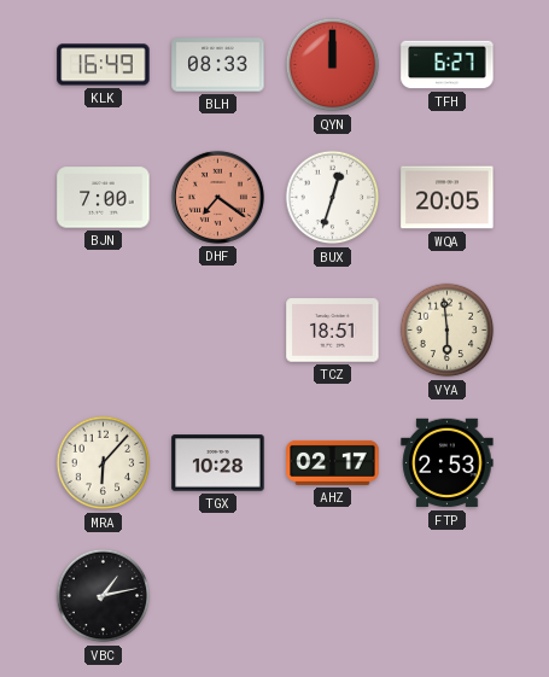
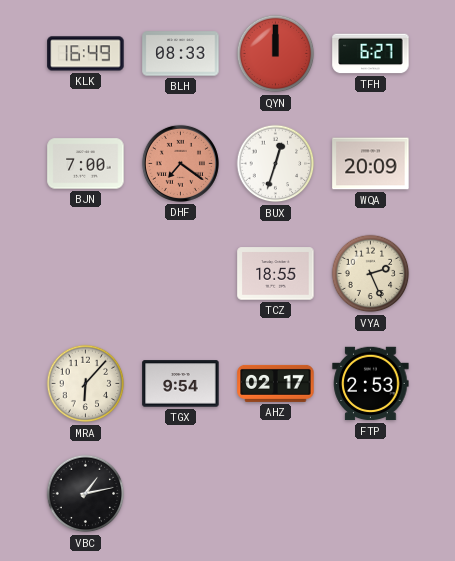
WQA: 20:05 -> 20:09
TCZ: 18:51 -> 18:55
VYA: 5:59 -> 2:26
TGX: 10:28 -> 9:54
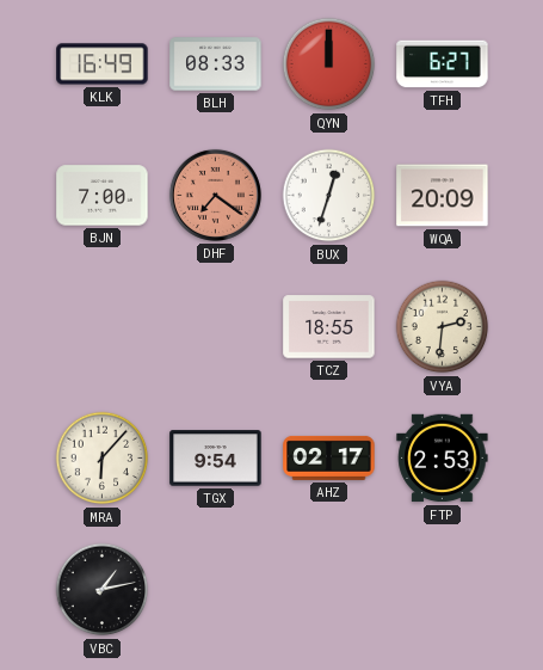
VYA: 2:26 -> 2:31
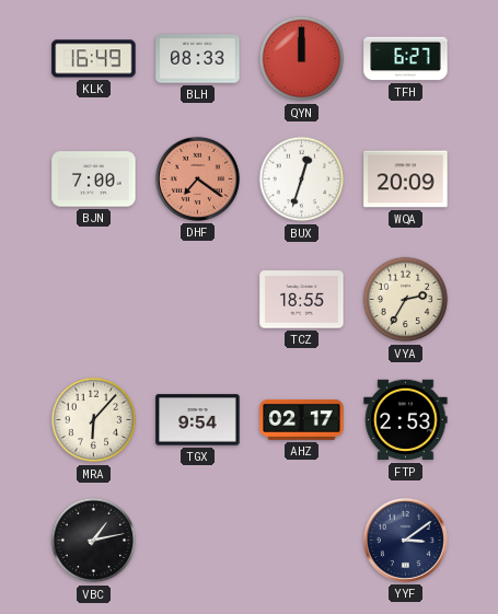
VYA: 2:31 -> 2:35
YYF: none -> 3:09
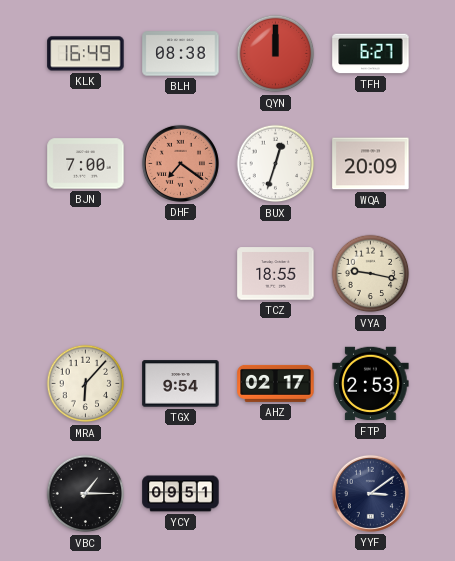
BLH: 08:33 -> 08:38
VYA: 2:35 -> 9:17
VBC: 1:13 -> 1:15
YCY: none -> 09:51
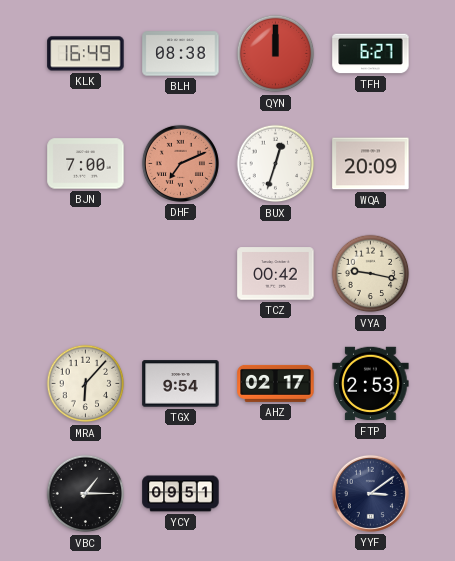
DHF: 7:21 -> 7:11
TCZ: 18:55 -> 00:42
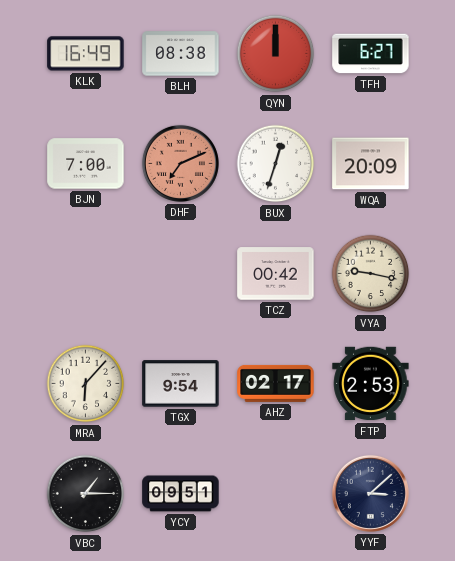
YYF: 3:09 -> 3:08
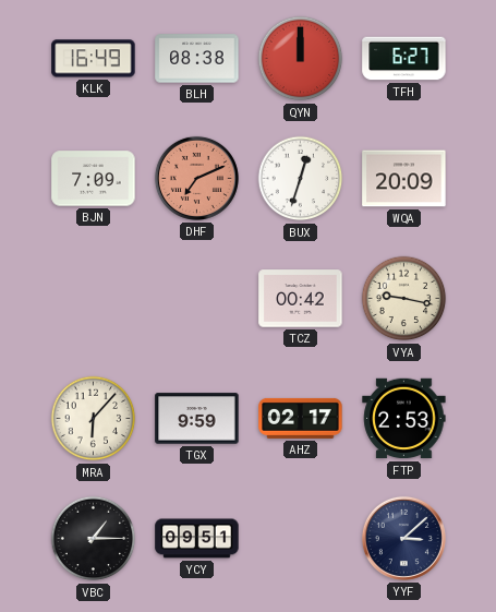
BJN: 7:00 -> 7:09
TGX: 9:54 -> 9:59
